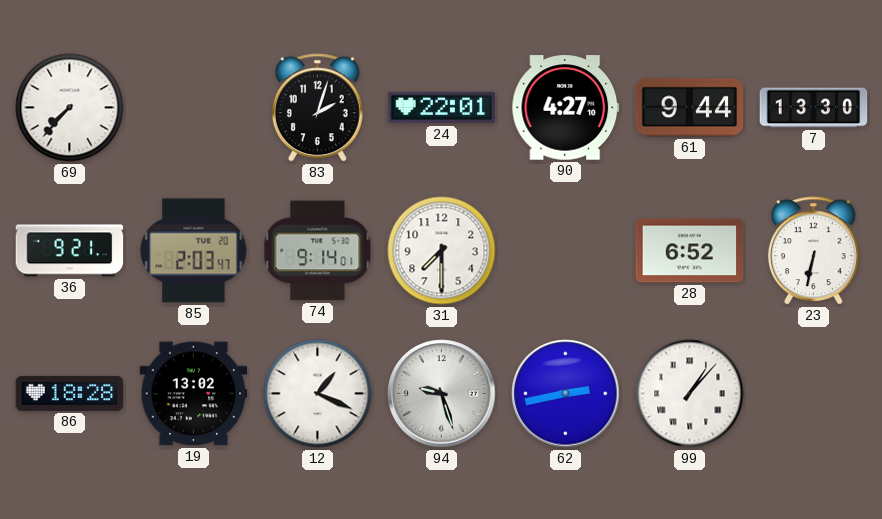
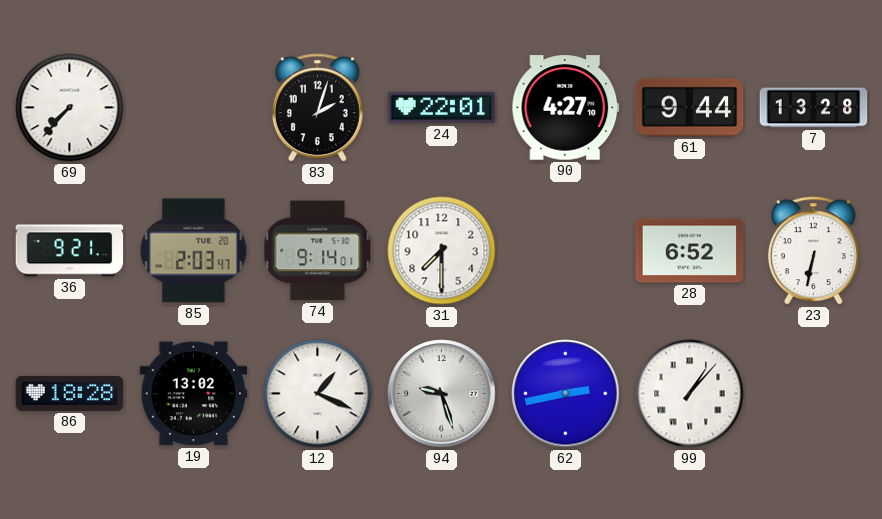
7: 13:30 -> 13:28
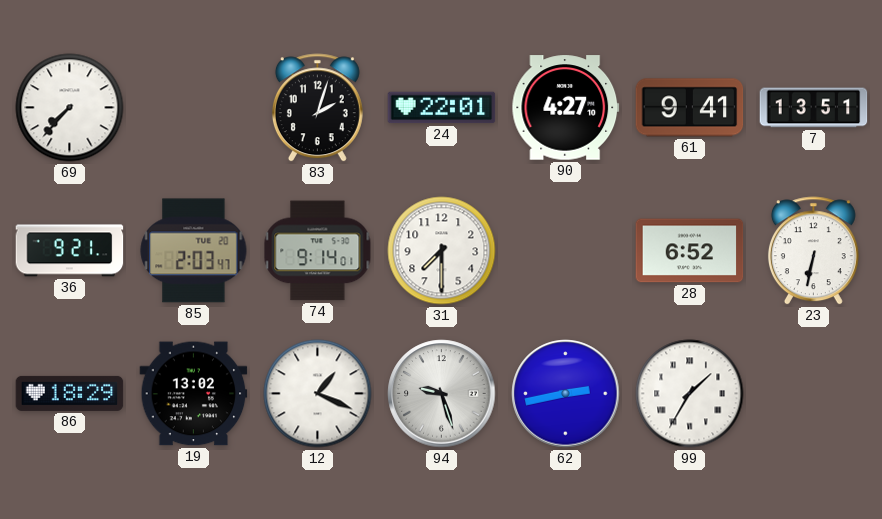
61: 9:44 -> 9:41
7: 13:28 -> 13:51
86: 18:28 -> 18:29
99: 1:07 -> 1:35
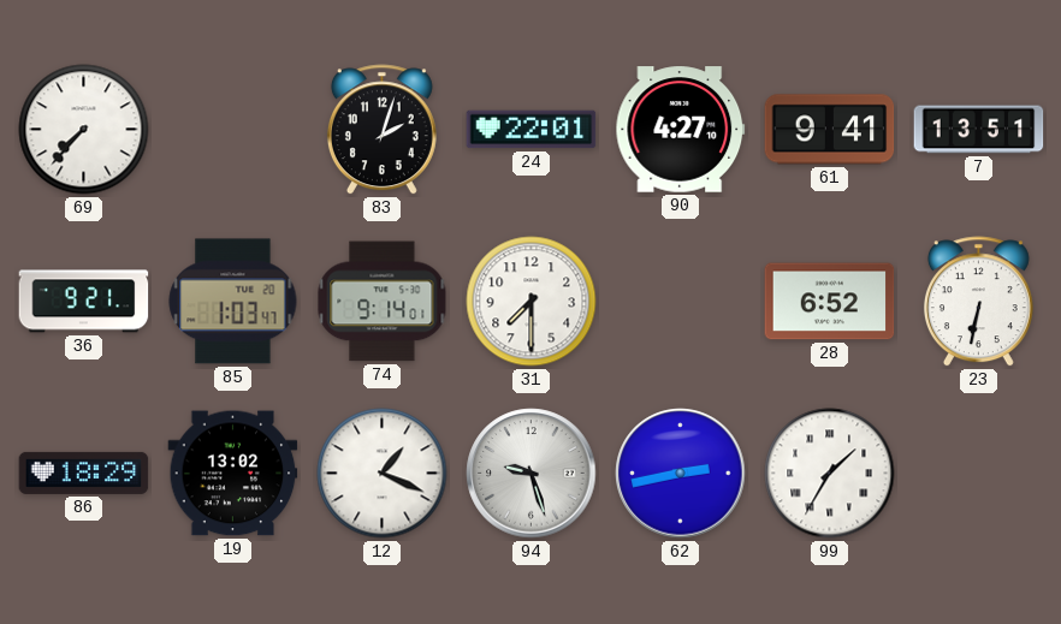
85: 2:03 -> 1:03
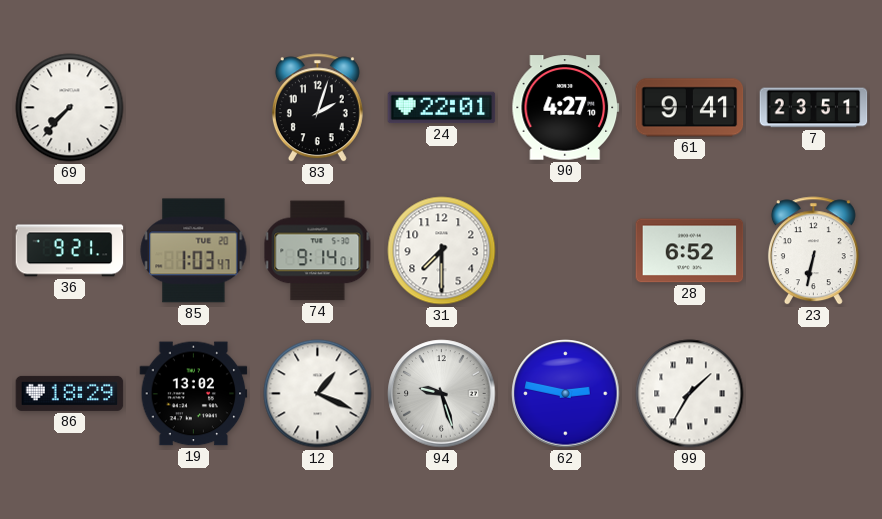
7: 13:51 -> 23:51
62: 2:43 -> 2:47
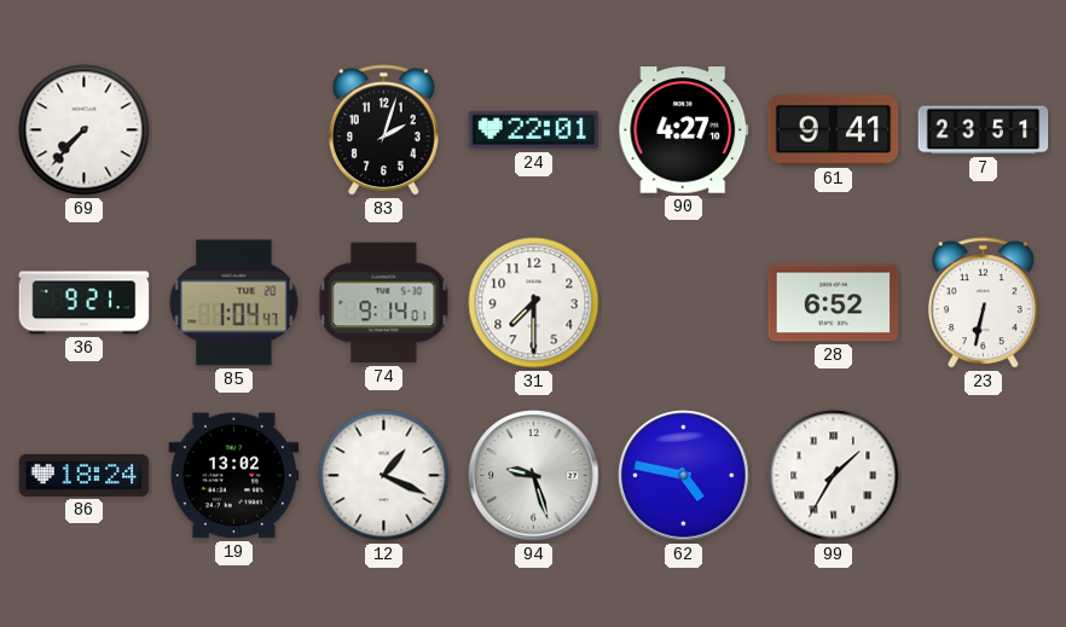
85: 1:03 -> 1:04
86: 18:29 -> 18:24
62: 2:47 -> 4:47
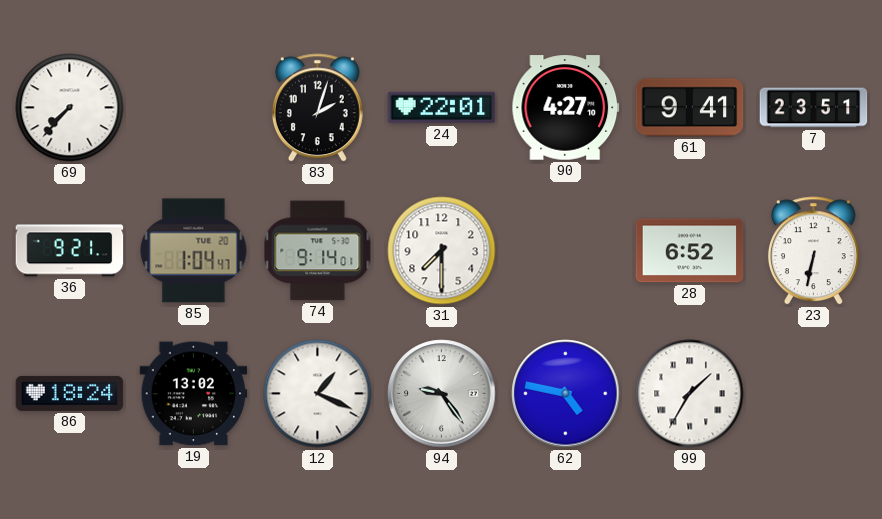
94: 9:27 -> 9:24
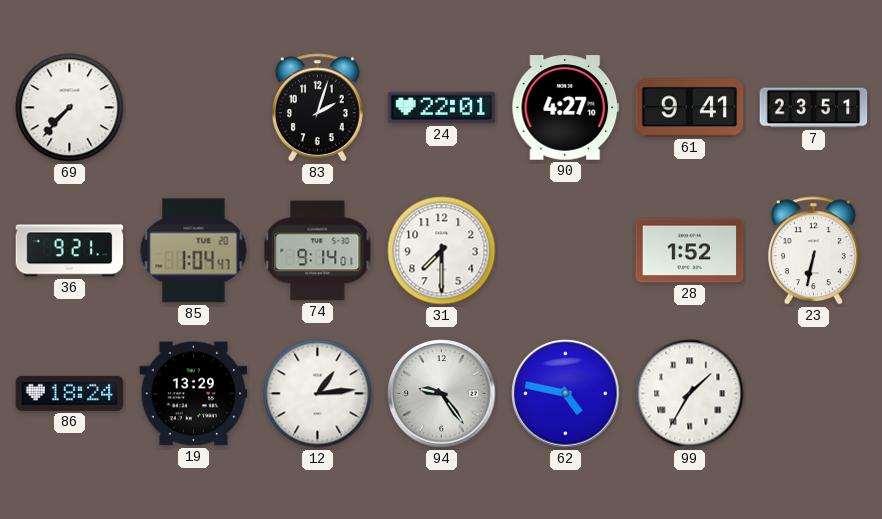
28: 6:52 -> 1:52
19: 13:02 -> 13:29
12: 1:19 -> 1:14
